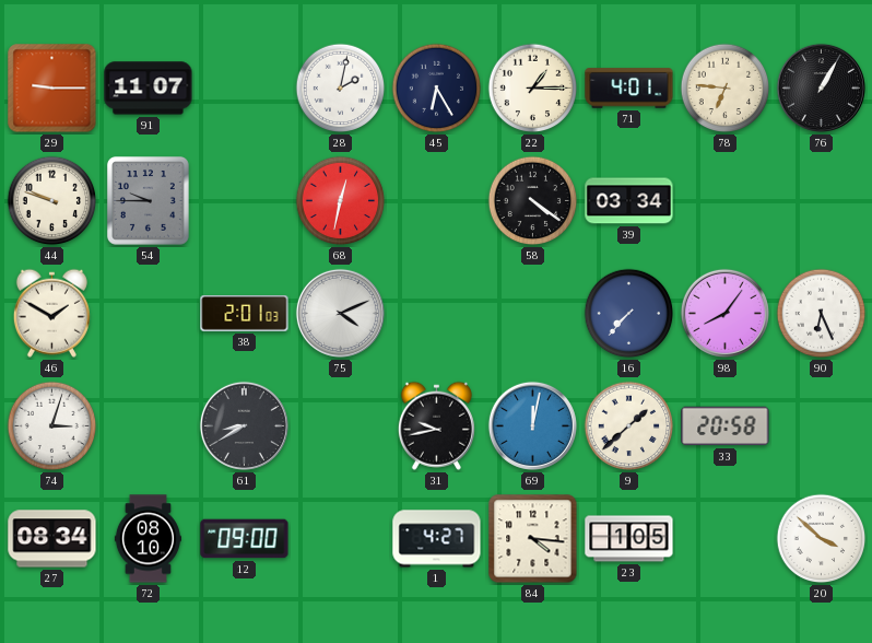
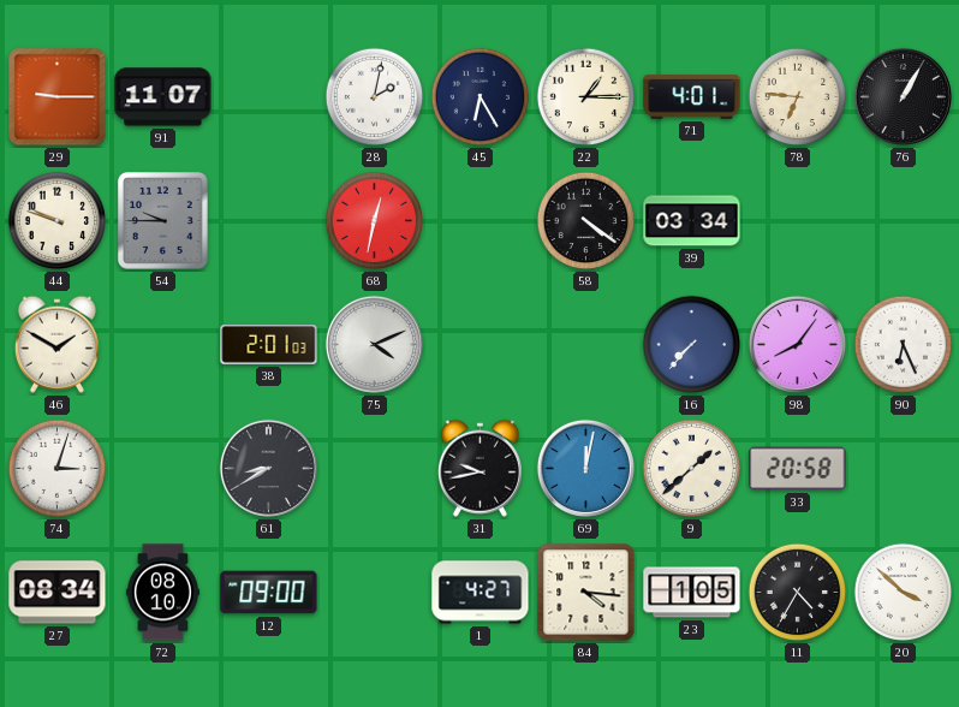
11: none -> 4:35
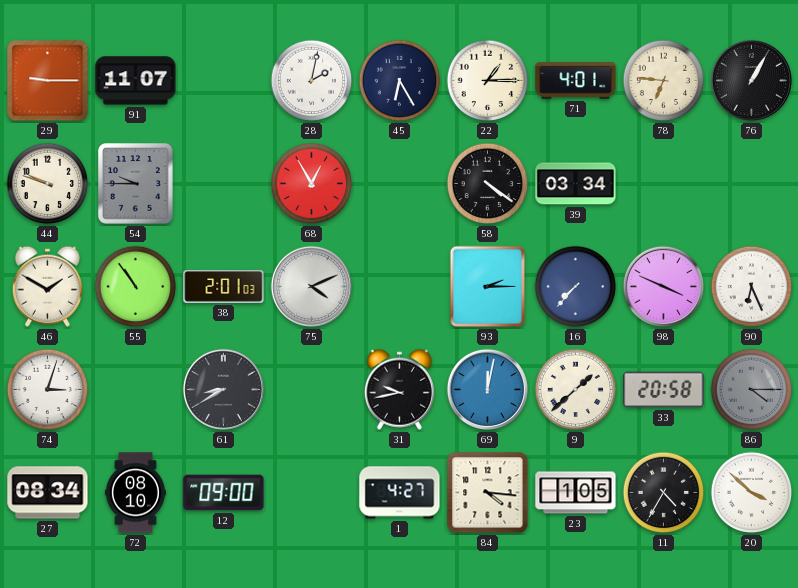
68: 12:32 -> 12:55
55: none -> 10:54
93: none -> 2:15
98: 8:06 -> 3:49
86: none -> 4:15
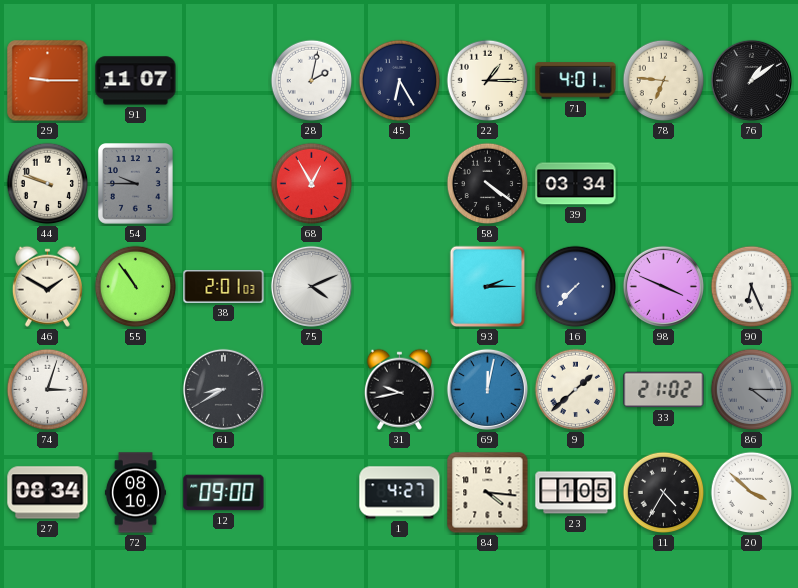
76: 1:05 -> 1:09
33: 20:58 -> 21:02
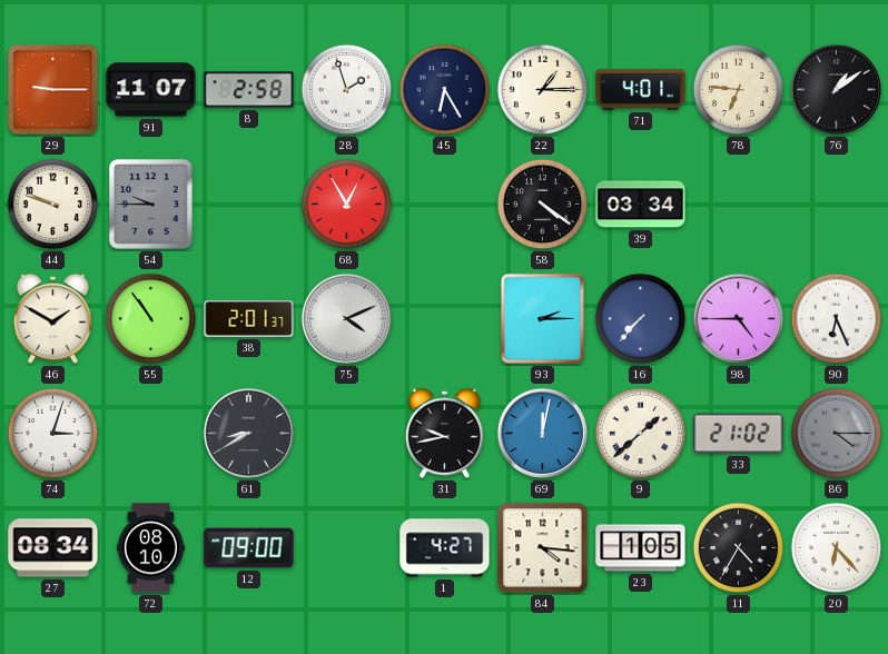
8: none -> 2:58
28: 2:02 -> 1:57
38: 2:01:03 -> 2:01:37
98: 3:49 -> 4:45
20: 3:52 -> 6:23
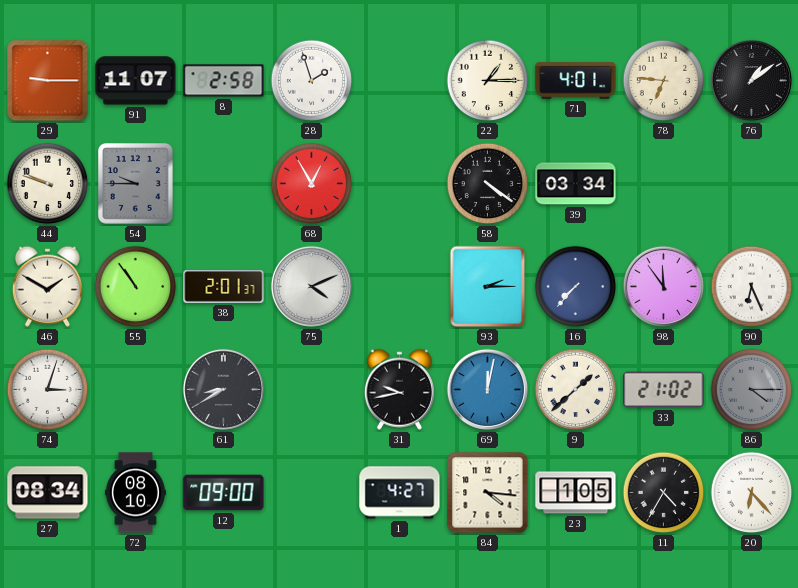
45: 6:25 -> none
98: 4:45 -> 11:54
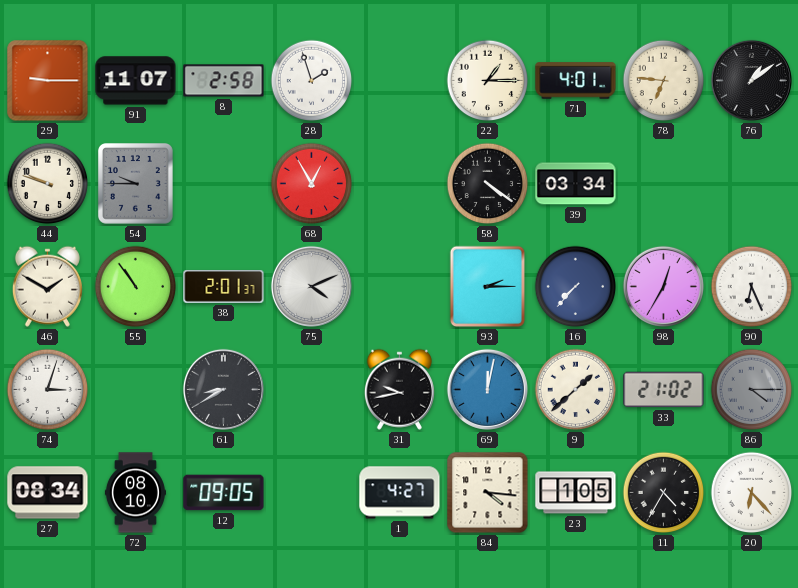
98: 11:54 -> 12:35
12: 09:00 -> 09:05
